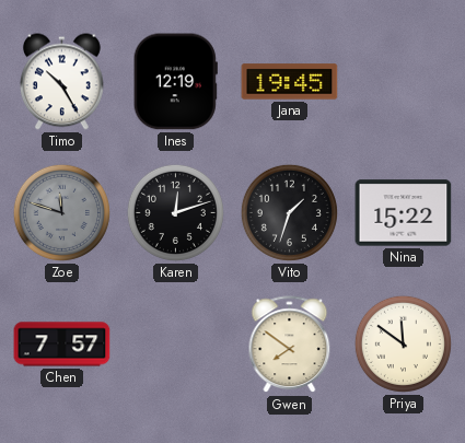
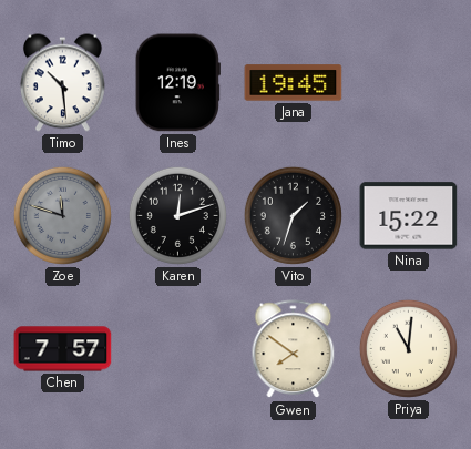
Timo: 10:25 -> 10:29
Priya: 11:51 -> 11:01
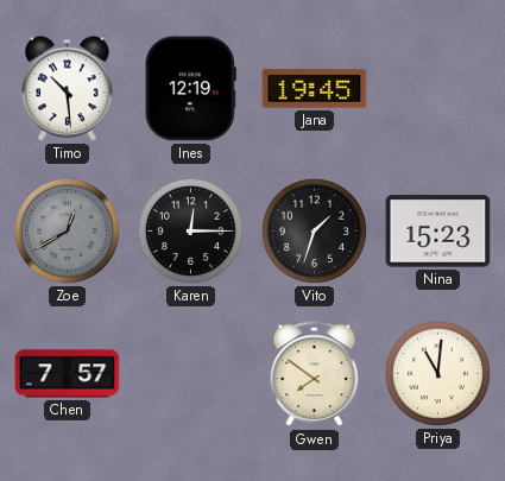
Zoe: 11:48 -> 12:40
Karen: 12:12 -> 12:15
Nina: 15:22 -> 15:23
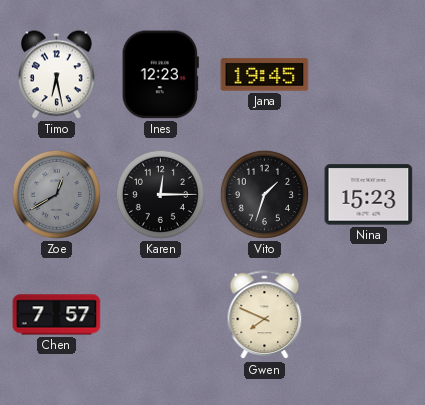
Timo: 10:29 -> 6:28
Ines: 12:19 -> 12:23
Gwen: 7:51 -> 7:49
Priya: 11:01 -> none
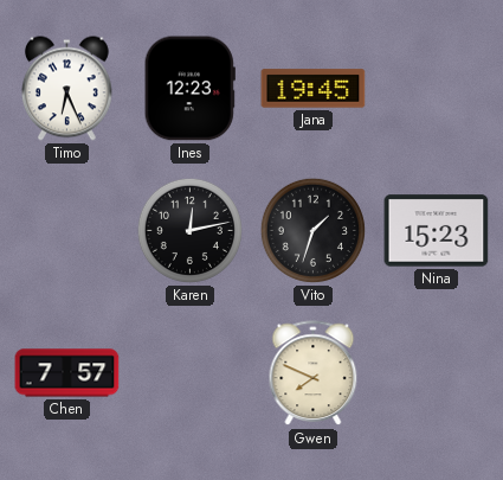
Timo: 6:28 -> 6:26
Zoe: 12:40 -> none
Karen: 12:15 -> 12:13
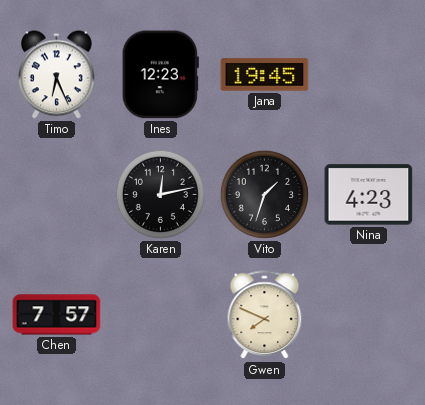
Nina: 15:23 -> 4:23
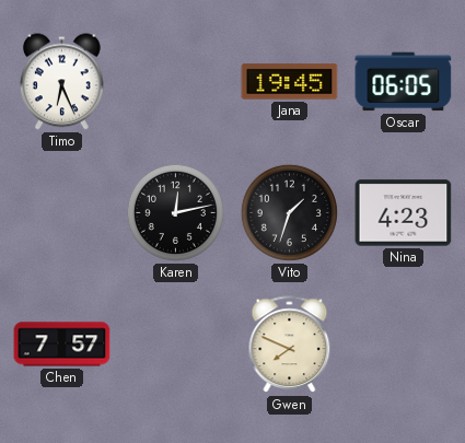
Ines: 12:23 -> none
Oscar: none -> 06:05
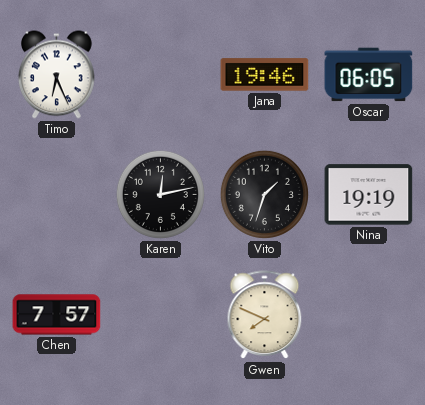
Jana: 19:45 -> 19:46
Nina: 4:23 -> 19:19
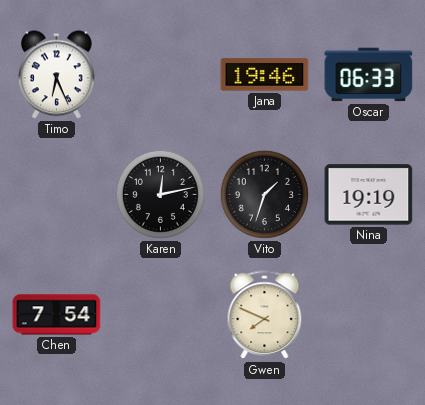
Oscar: 06:05 -> 06:33
Chen: 7:57 -> 7:54
